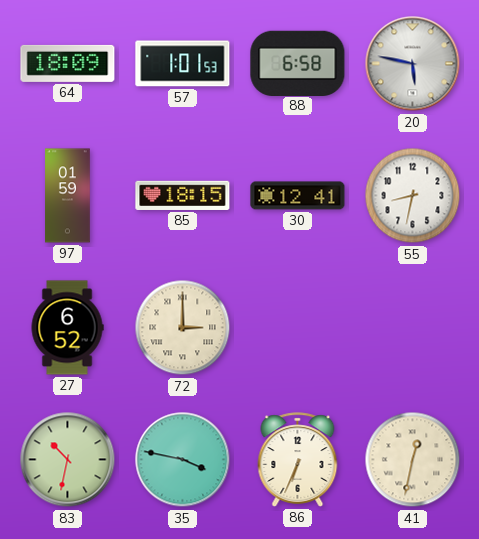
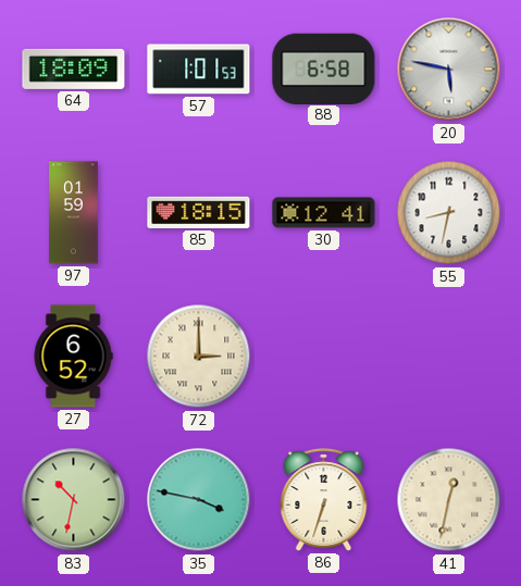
86: 6:34 -> 6:33
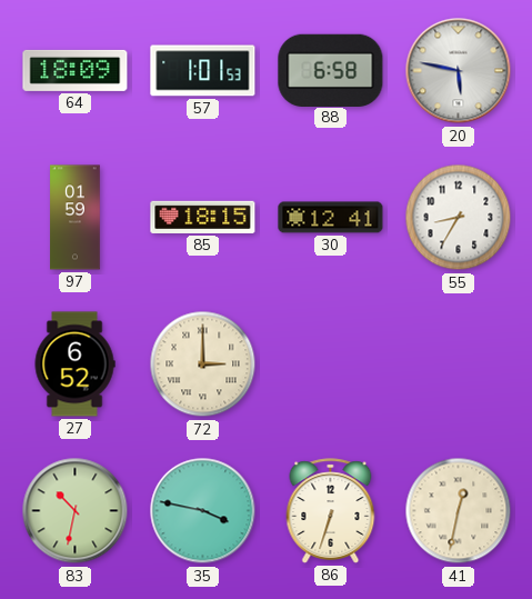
55: 8:32 -> 8:35
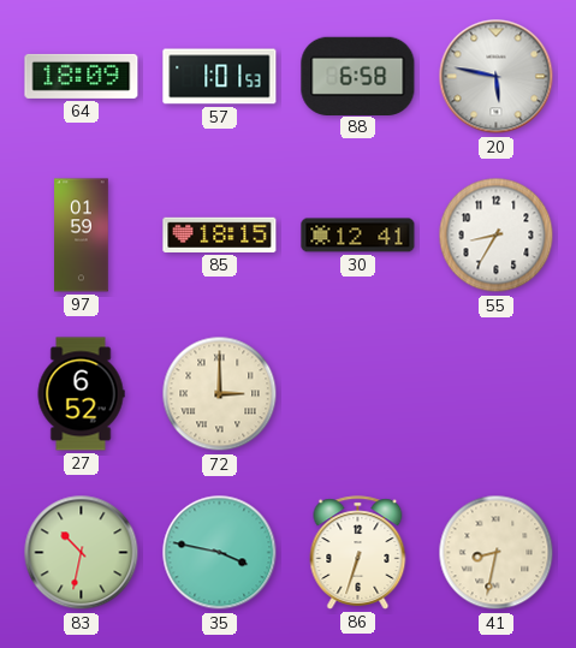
41: 12:32 -> 8:32
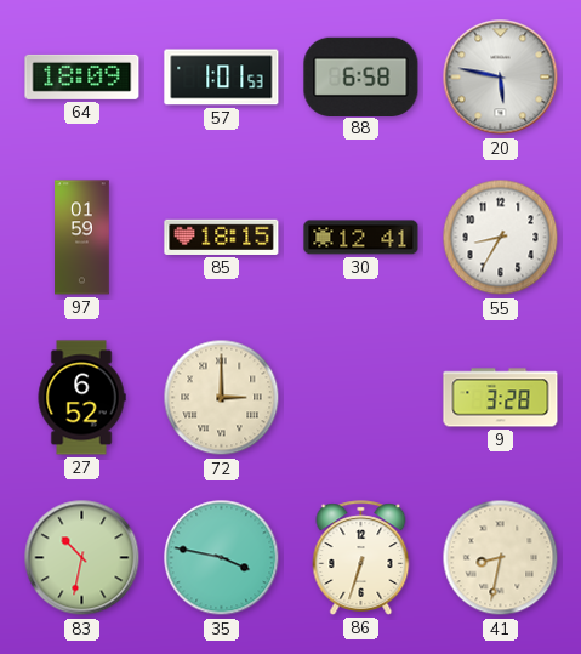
9: none -> 3:28
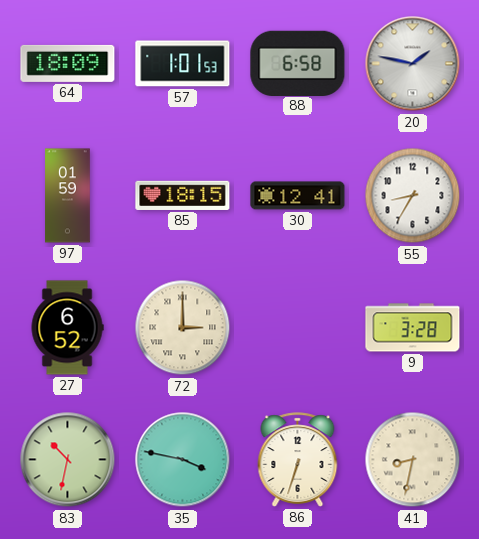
20: 5:47 -> 1:47
